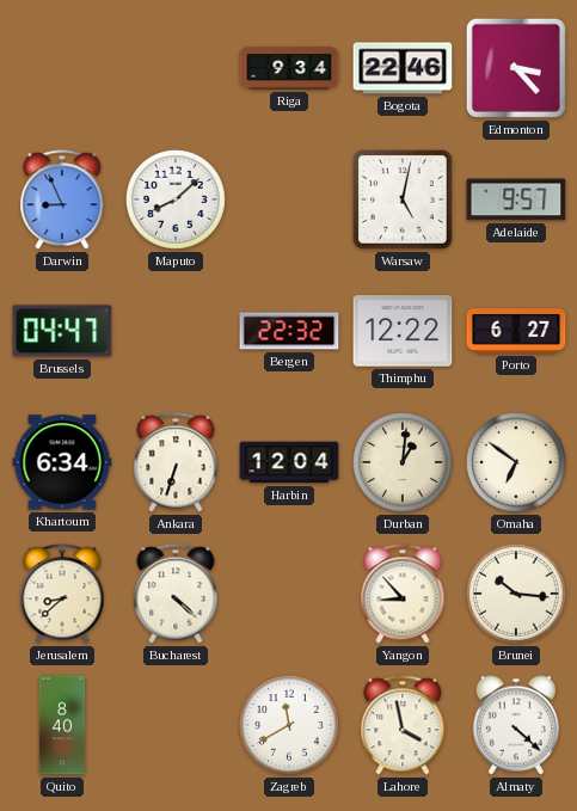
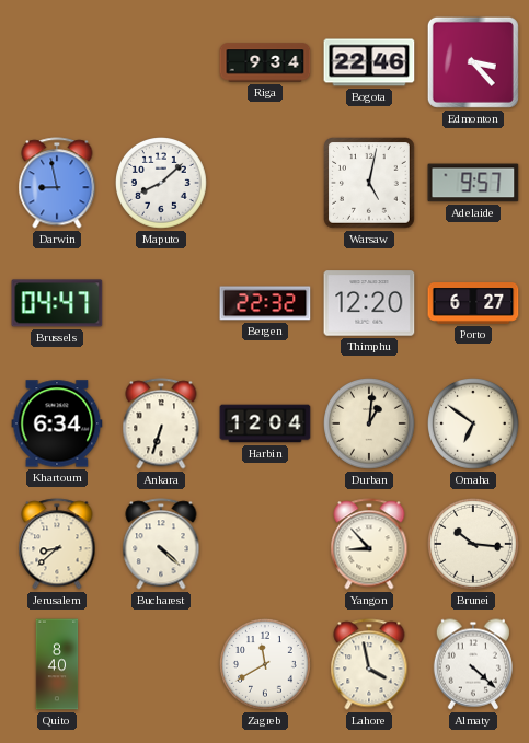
Darwin: 8:56 -> 8:58
Thimphu: 12:22 -> 12:20
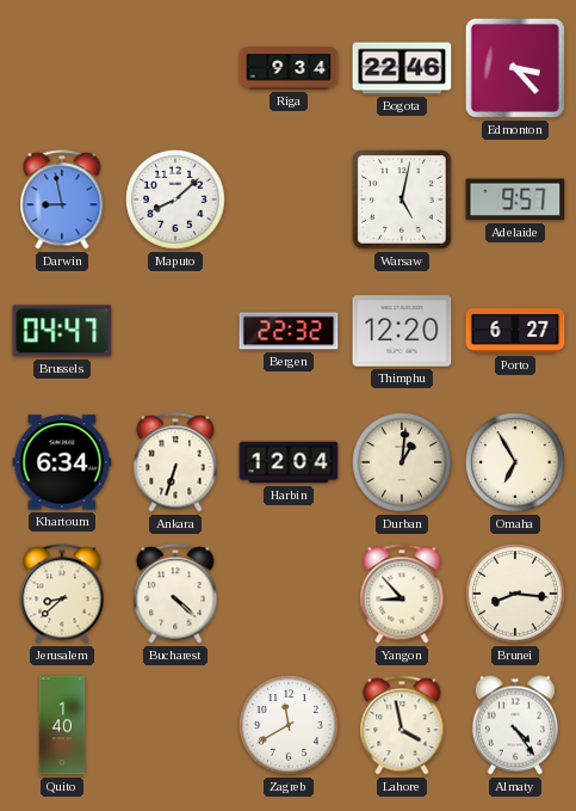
Omaha: 6:51 -> 6:55
Brunei: 10:16 -> 8:16
Quito: 8:40 -> 1:40
Almaty: 4:22 -> 4:24
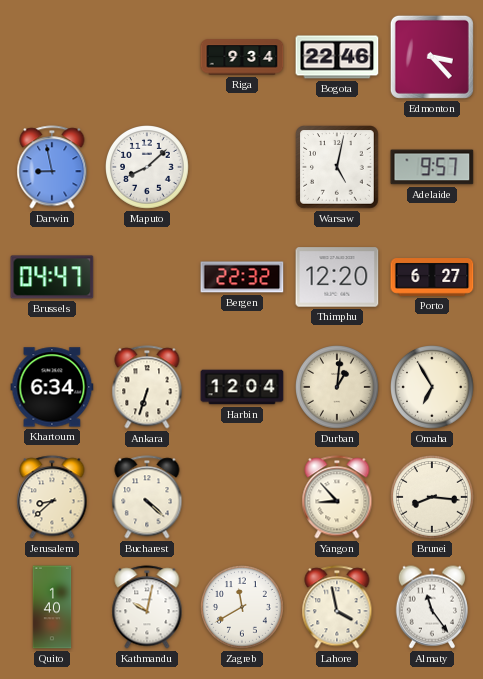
Kathmandu: none -> 10:02
Almaty: 4:24 -> 11:24
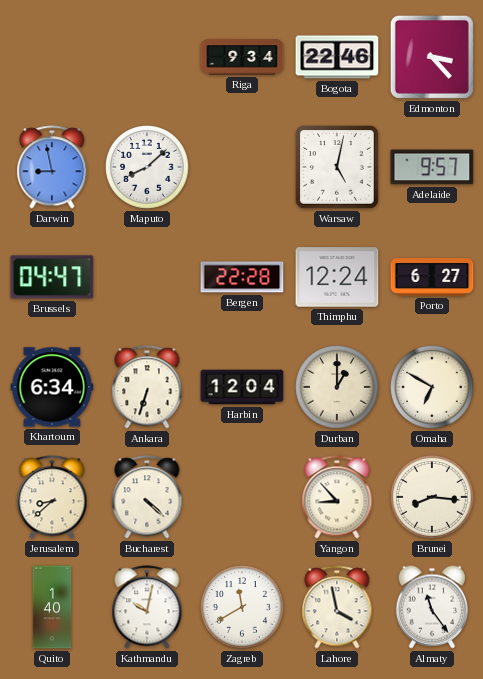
Bergen: 22:32 -> 22:28
Thimphu: 12:20 -> 12:24
Durban: 1:01 -> 1:00
Omaha: 6:55 -> 6:50
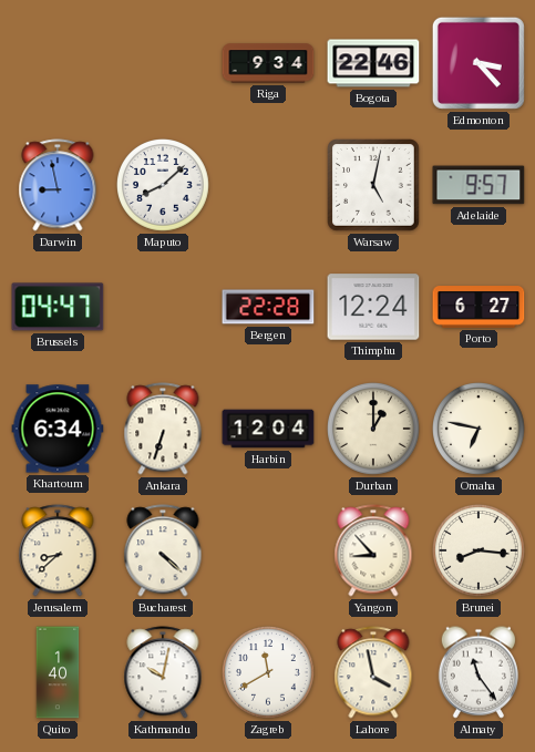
Omaha: 6:50 -> 6:47
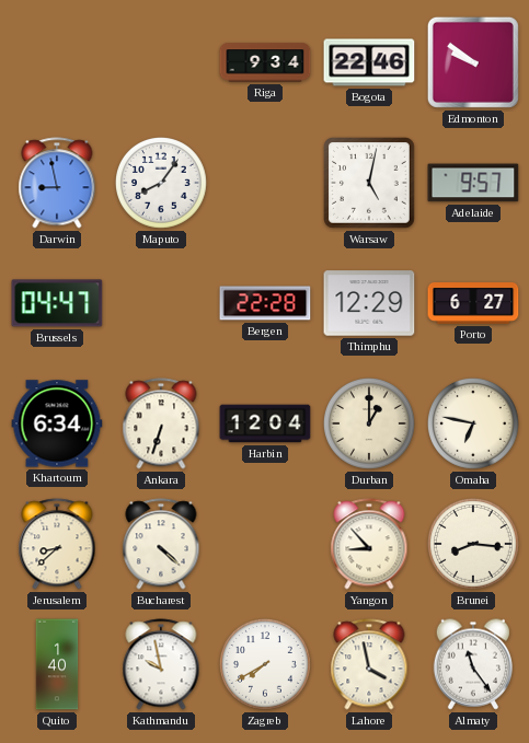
Edmonton: 3:23 -> 9:51
Maputo: 8:08 -> 8:06
Thimphu: 12:24 -> 12:29
Kathmandu: 10:02 -> 9:58
Zagreb: 11:40 -> 7:40
